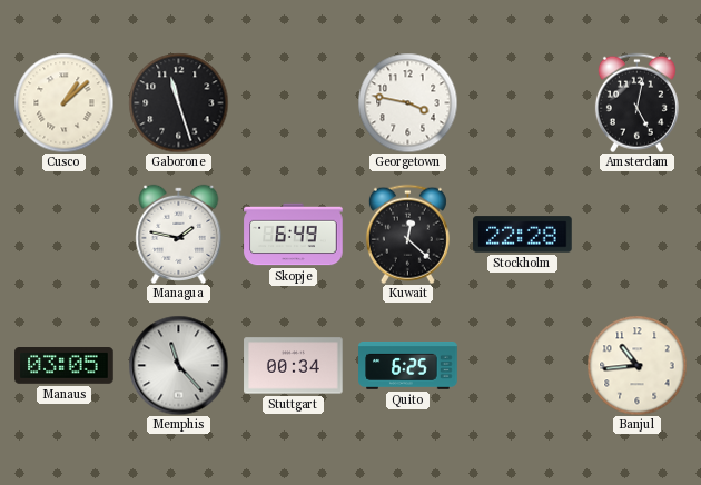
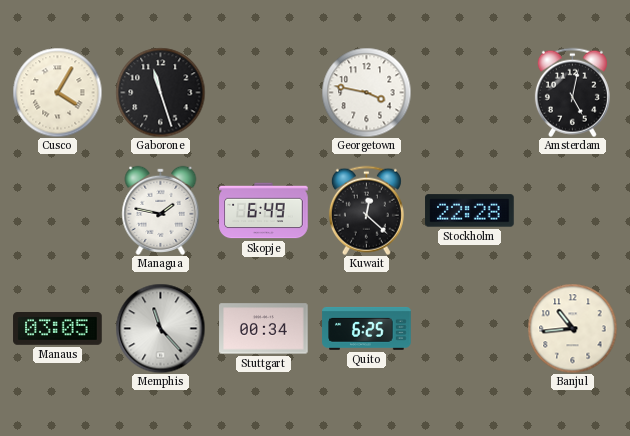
Cusco: 1:08 -> 4:05
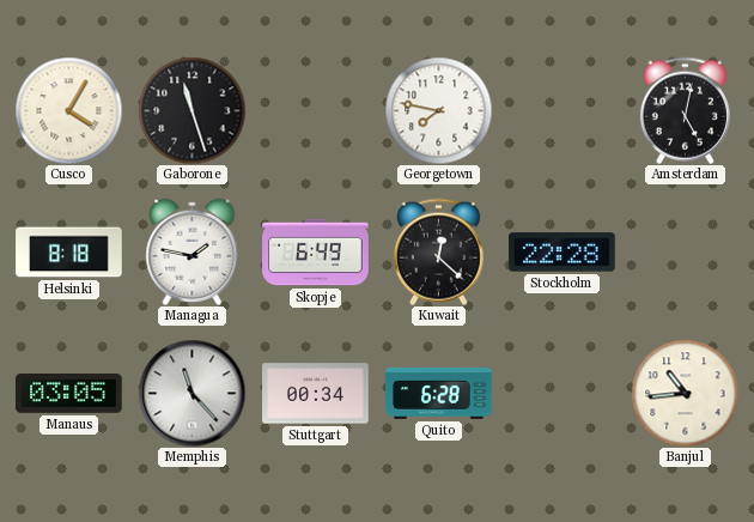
Georgetown: 3:47 -> 7:47
Helsinki: none -> 8:18
Quito: 6:25 -> 6:28
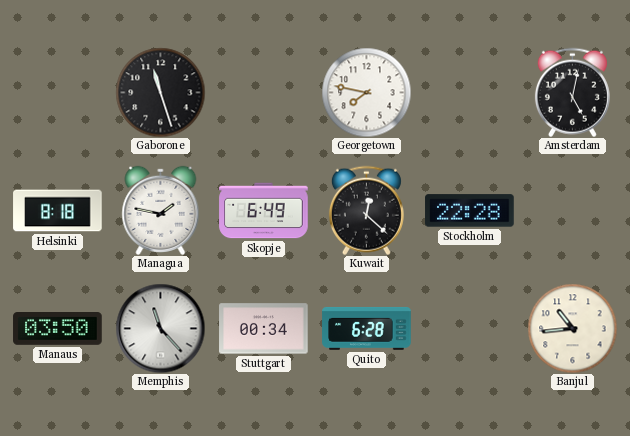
Cusco: 4:05 -> none
Manaus: 03:05 -> 03:50
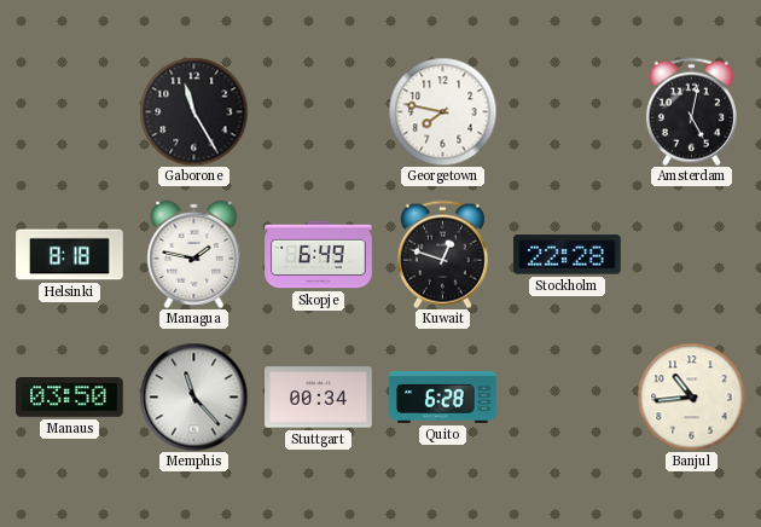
Gaborone: 11:27 -> 11:25
Kuwait: 12:22 -> 12:48
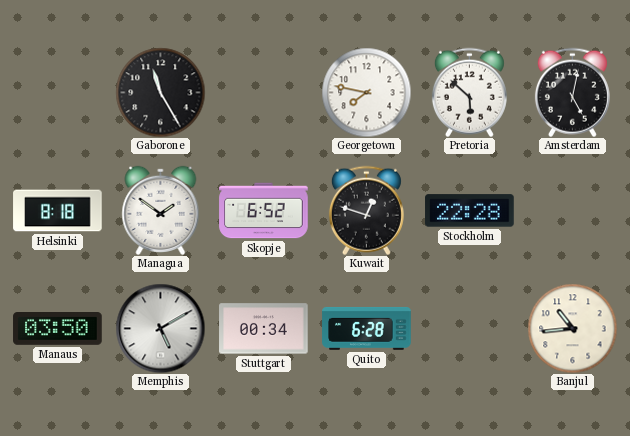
Pretoria: none -> 5:52
Managua: 1:47 -> 1:51
Skopje: 6:49 -> 6:52
Memphis: 11:23 -> 5:10
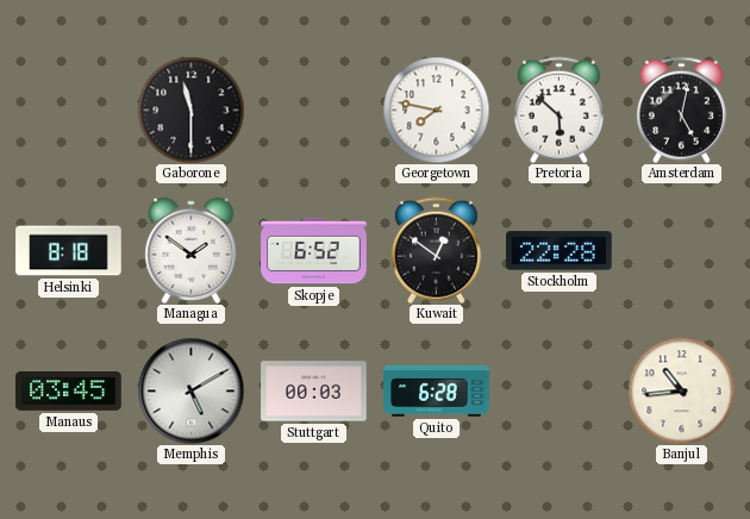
Gaborone: 11:25 -> 11:30
Kuwait: 12:48 -> 12:51
Manaus: 03:50 -> 03:45
Stuttgart: 00:34 -> 00:03
